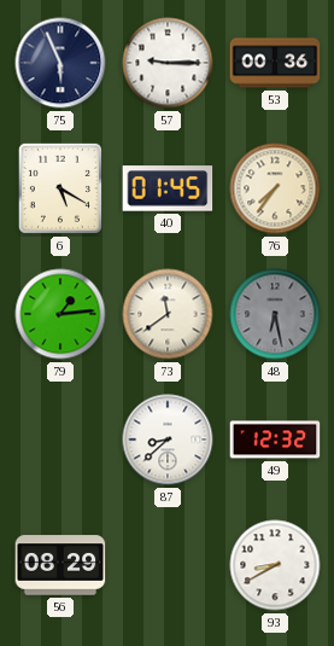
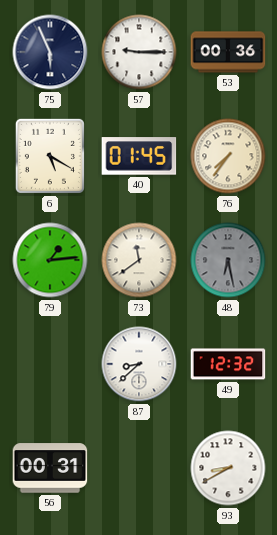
56: 08:29 -> 00:31
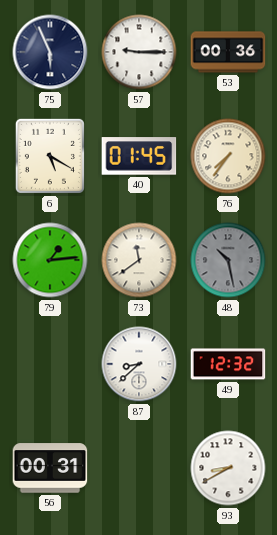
48: 6:28 -> 10:28
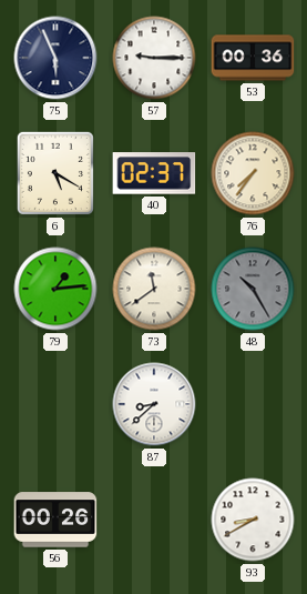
40: 01:45 -> 02:37
48: 10:28 -> 10:25
49: 12:32 -> none
56: 00:31 -> 00:26
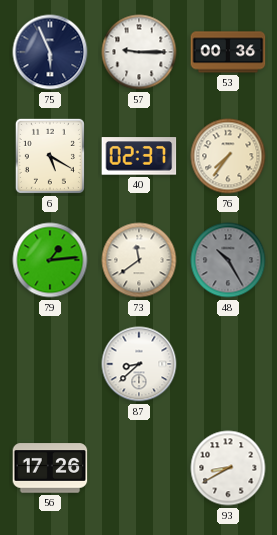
56: 00:26 -> 17:26
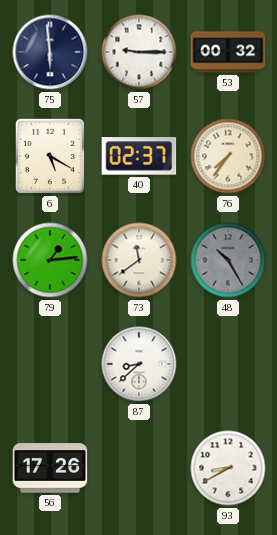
75: 5:56 -> 5:59
53: 00:36 -> 00:32
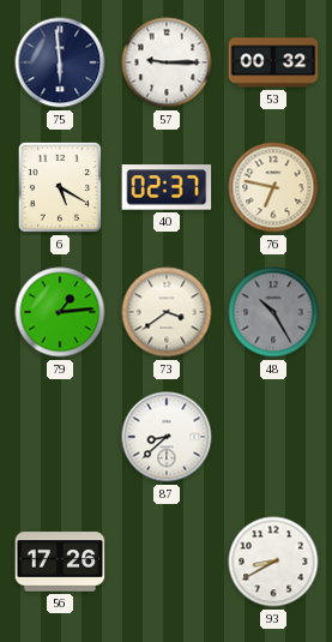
76: 7:36 -> 6:47
73: 11:39 -> 3:39
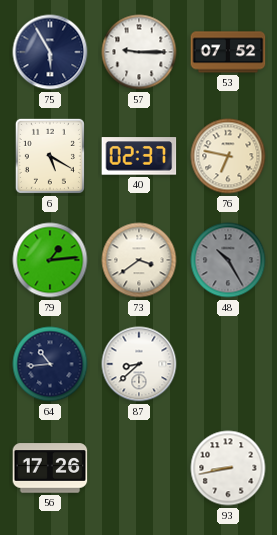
75: 5:59 -> 5:55
53: 00:32 -> 07:52
64: none -> 10:44
93: 8:40 -> 8:43
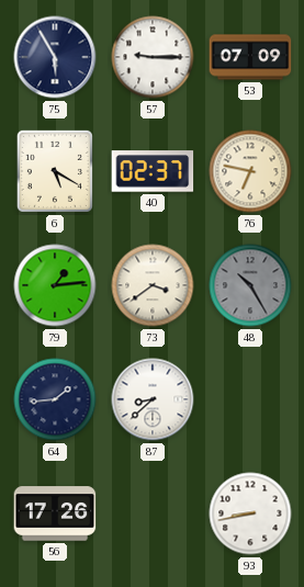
53: 07:52 -> 07:09
64: 10:44 -> 1:44
